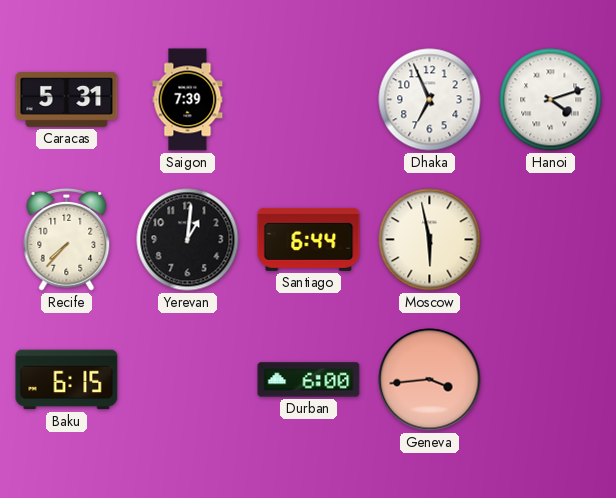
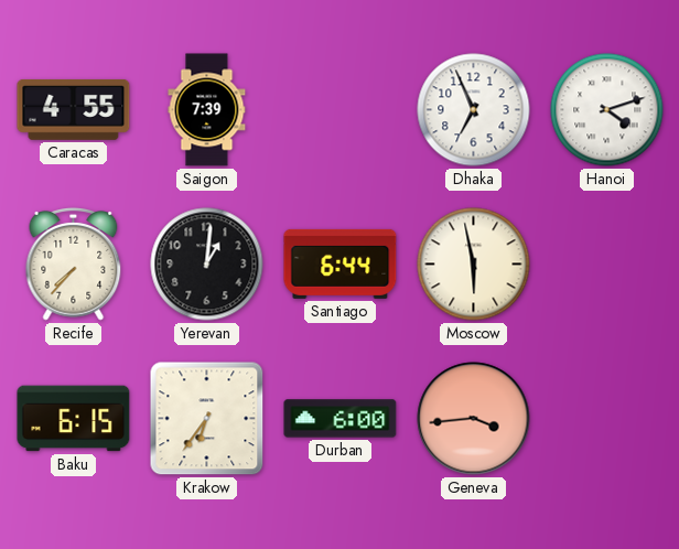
Caracas: 5:31 -> 4:55
Krakow: none -> 6:36
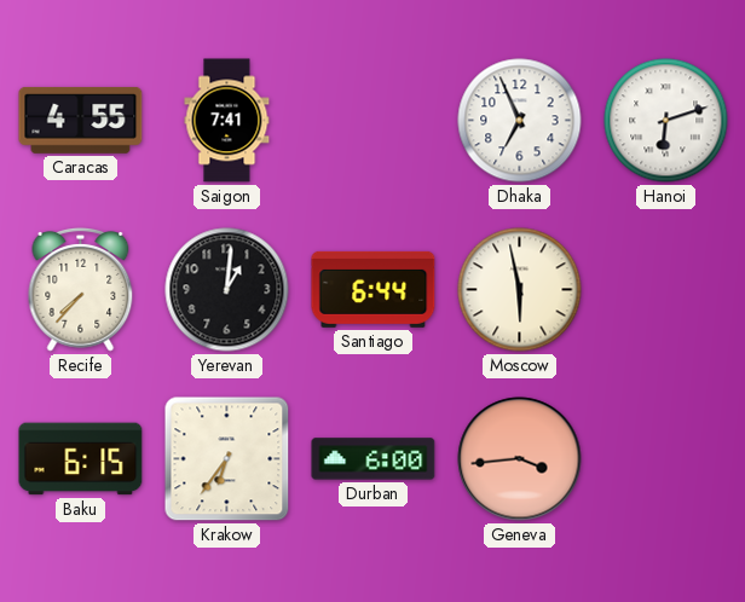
Saigon: 7:39 -> 7:41
Hanoi: 4:12 -> 6:12
